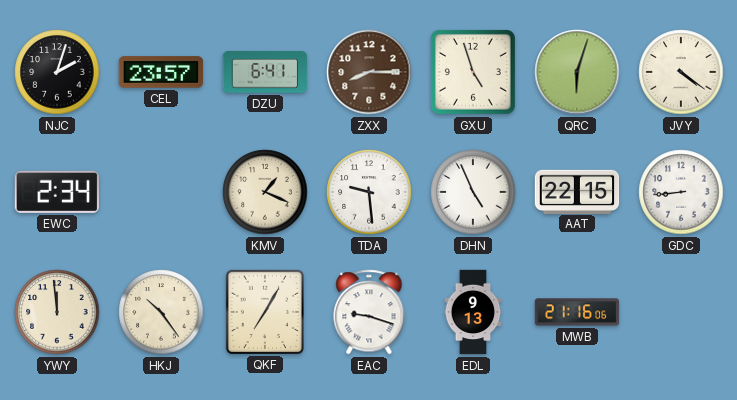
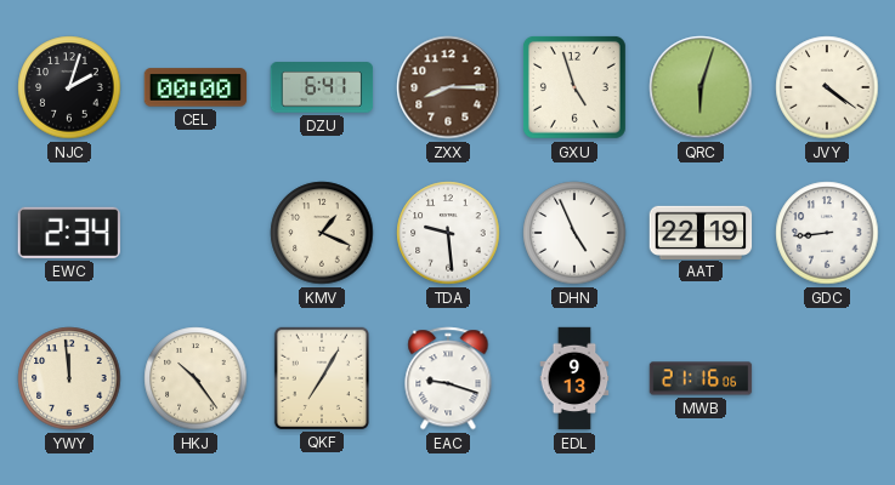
CEL: 23:57 -> 00:00
AAT: 22:15 -> 22:19
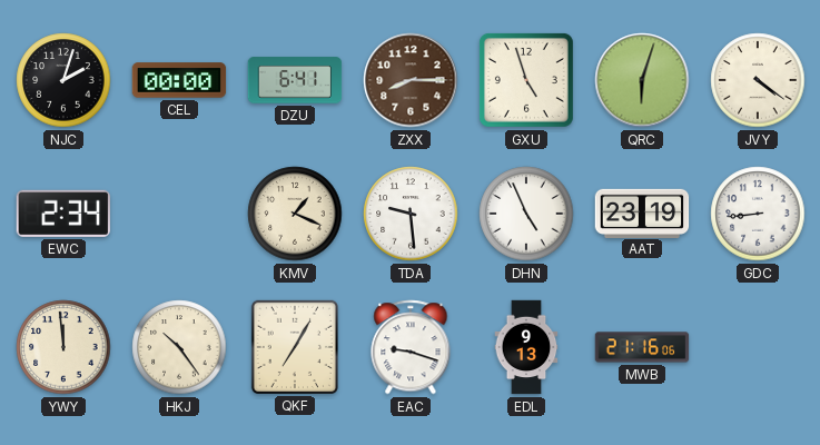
AAT: 22:19 -> 23:19
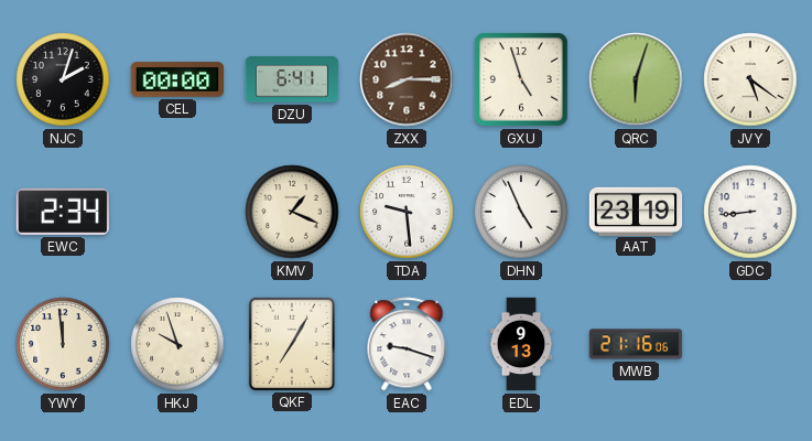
JVY: 4:21 -> 5:21
HKJ: 10:24 -> 9:57
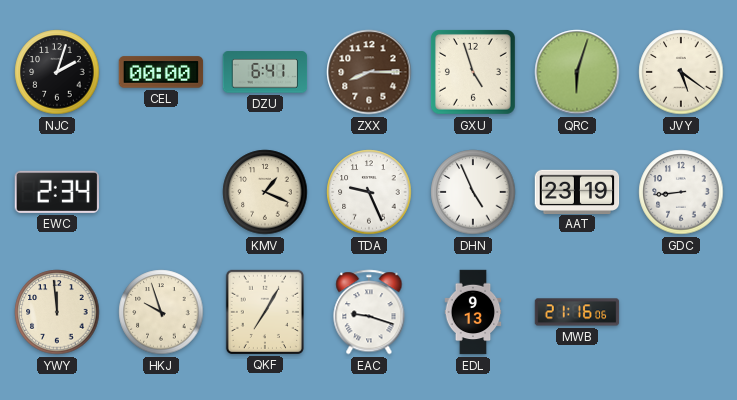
TDA: 9:29 -> 9:26
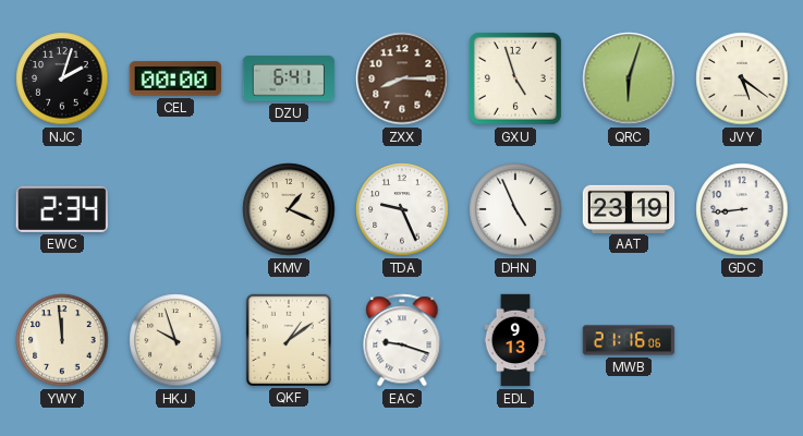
QKF: 7:05 -> 1:09
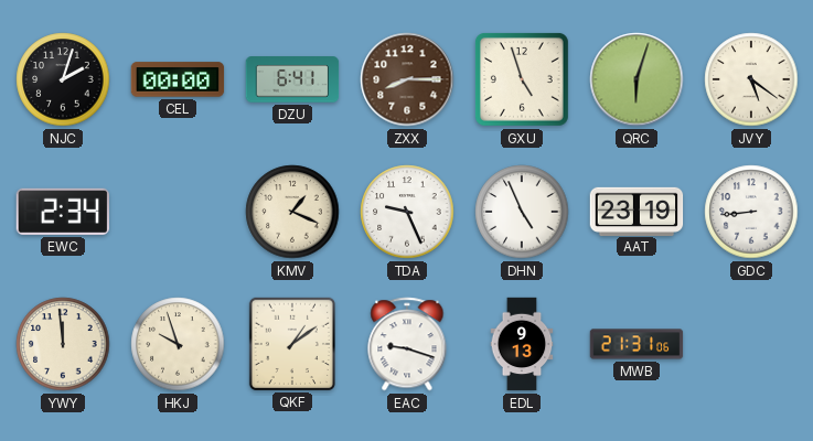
MWB: 21:16 -> 21:31
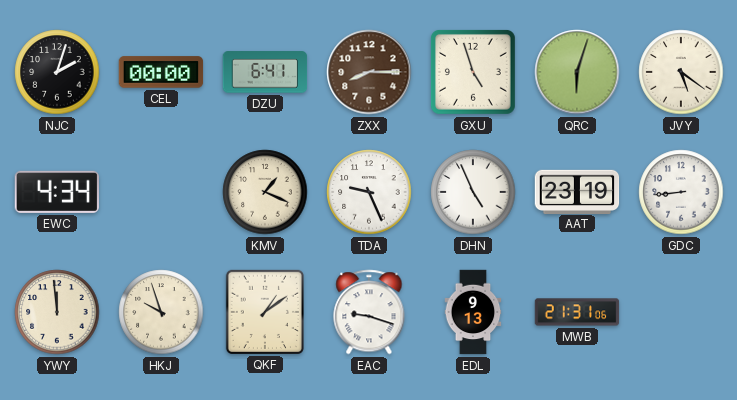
EWC: 2:34 -> 4:34
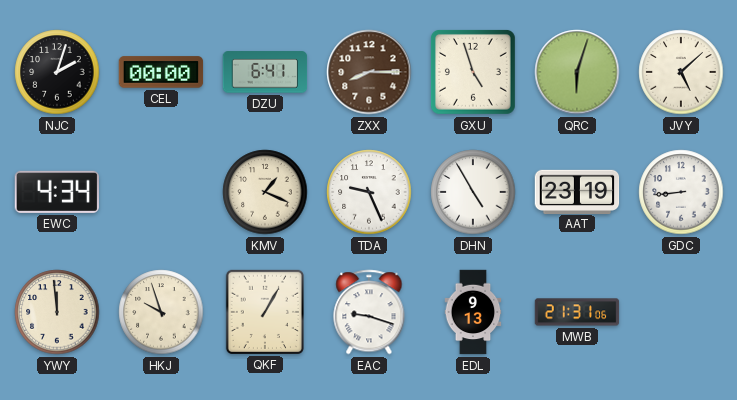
JVY: 5:21 -> 5:08
DHN: 4:56 -> 4:55
QKF: 1:09 -> 1:05
